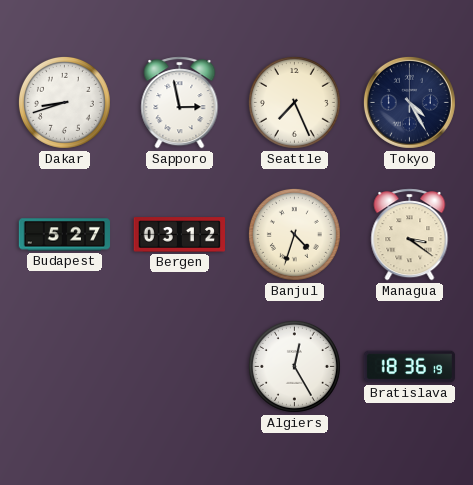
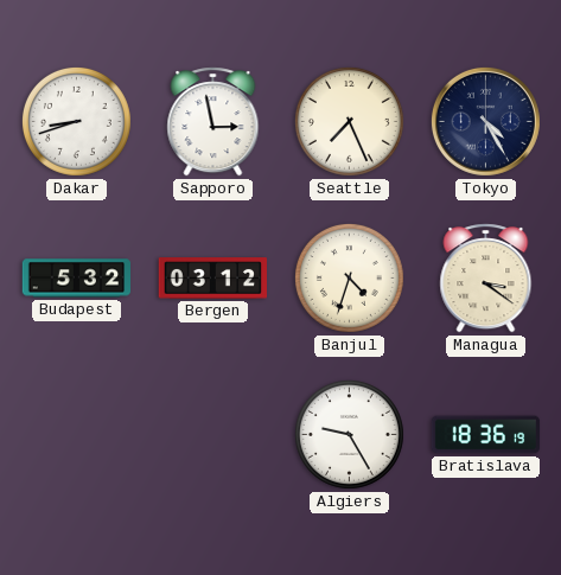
Budapest: 5:27 -> 5:32
Algiers: 12:25 -> 9:25
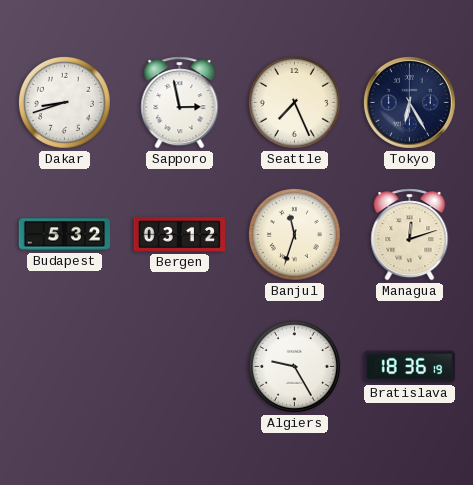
Tokyo: 4:25 -> 6:25
Banjul: 4:33 -> 11:33
Managua: 3:21 -> 12:12
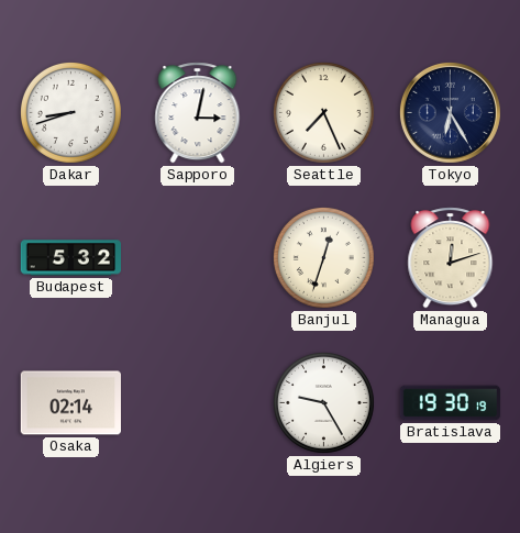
Sapporo: 2:58 -> 3:02
Bergen: 03:12 -> none
Banjul: 11:33 -> 12:33
Osaka: none -> 02:14
Bratislava: 18:36 -> 19:30
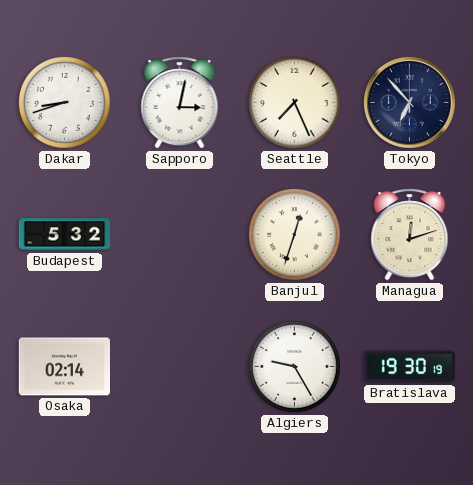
Tokyo: 6:25 -> 6:53
